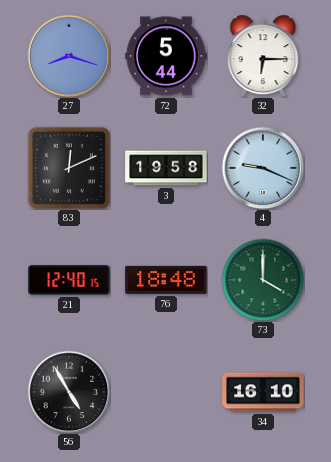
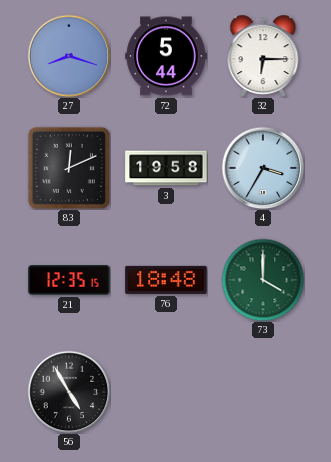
4: 9:19 -> 3:35
21: 12:40 -> 12:35
34: 16:10 -> none
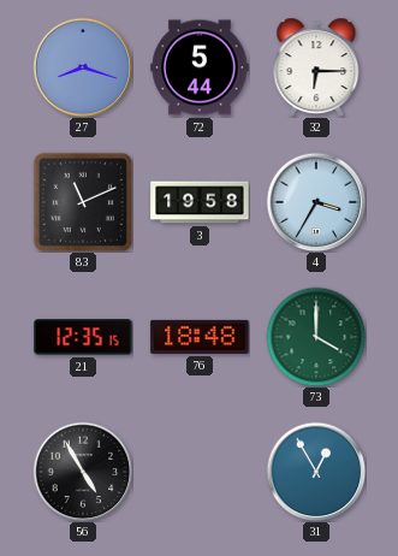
83: 12:11 -> 11:11
31: none -> 12:55
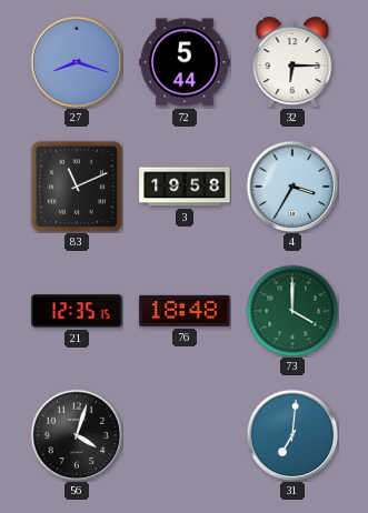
56: 4:55 -> 4:03
31: 12:55 -> 7:01
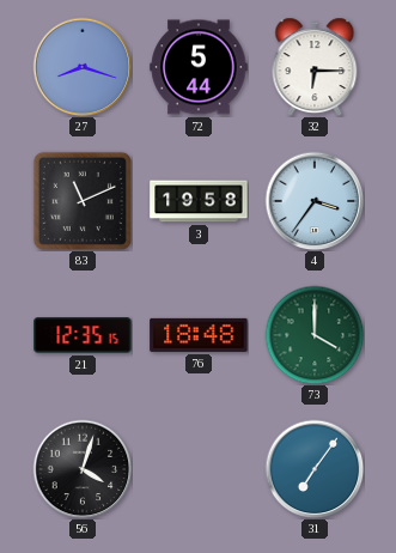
4: 3:35 -> 3:36
31: 7:01 -> 7:06
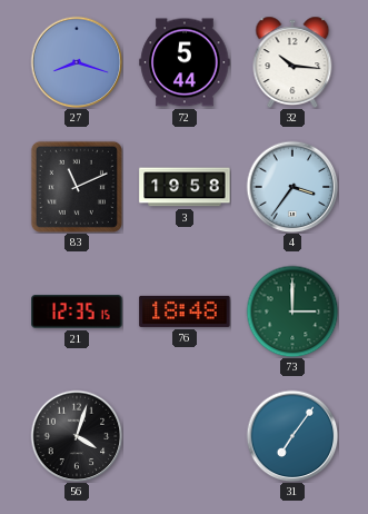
32: 6:15 -> 10:16
73: 4:00 -> 3:00
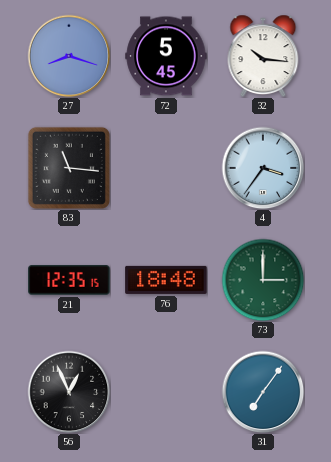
72: 5:44 -> 5:45
83: 11:11 -> 11:16
3: 19:58 -> none
56: 4:03 -> 12:56
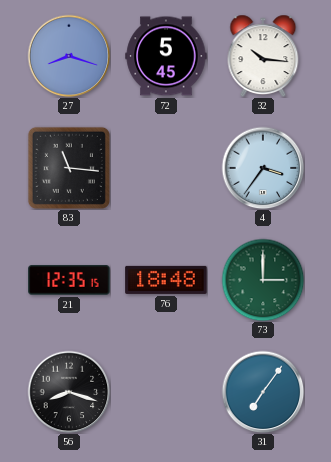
56: 12:56 -> 8:18
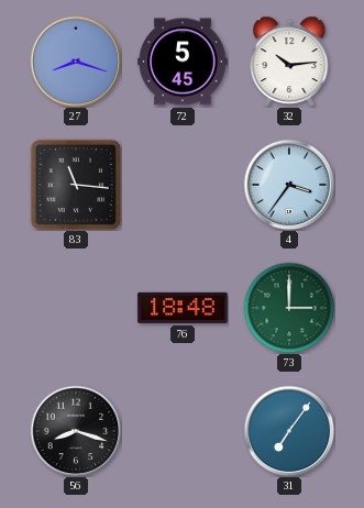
32: 10:16 -> 10:14
21: 12:35 -> none
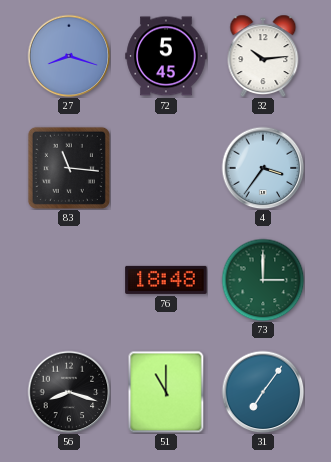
51: none -> 11:00
